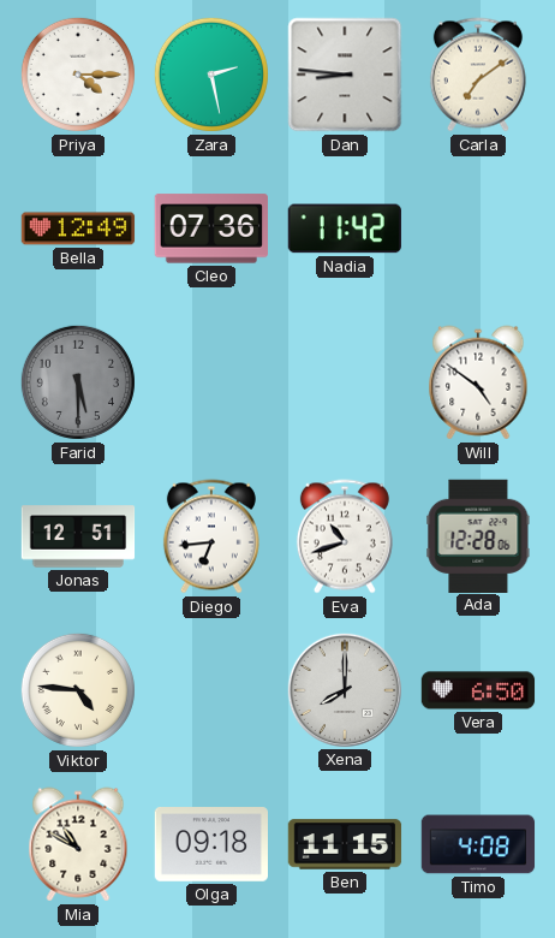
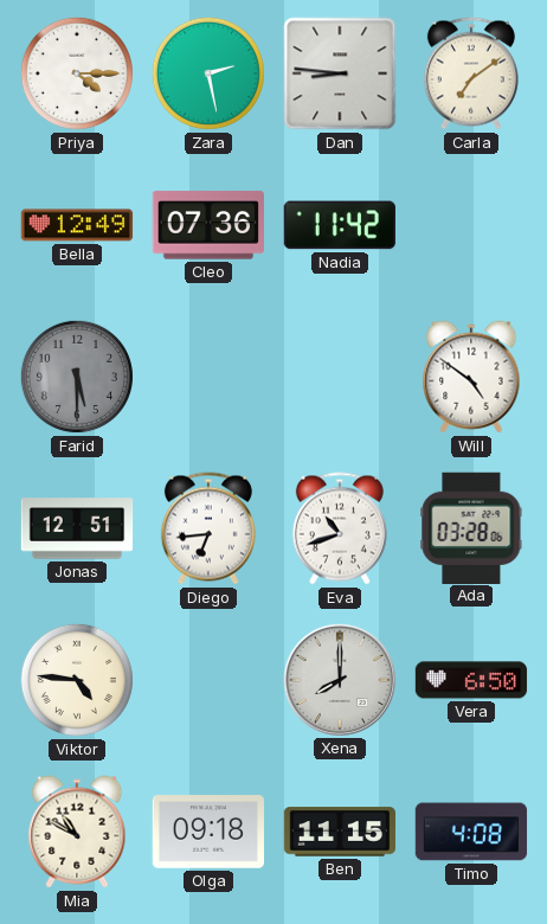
Ada: 12:28 -> 03:28
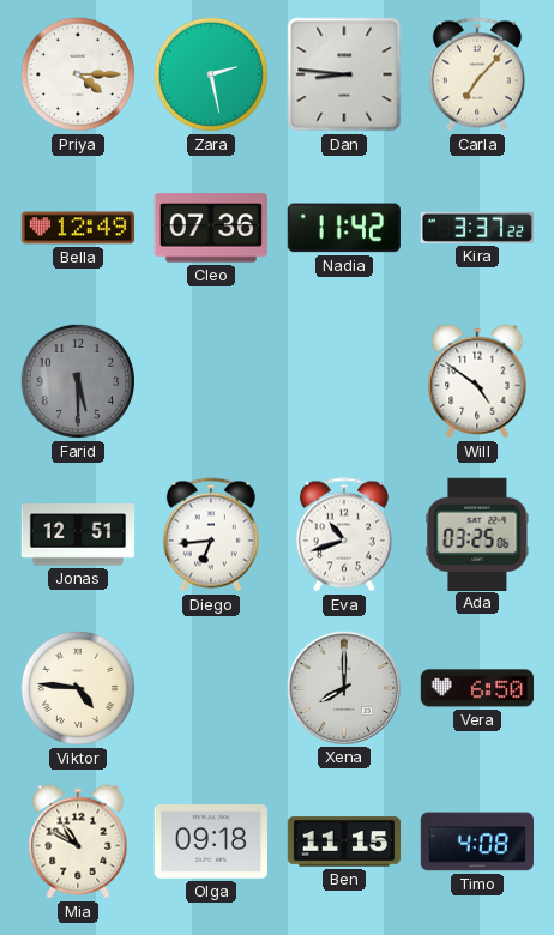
Carla: 7:09 -> 7:07
Kira: none -> 3:37
Ada: 03:28 -> 03:25
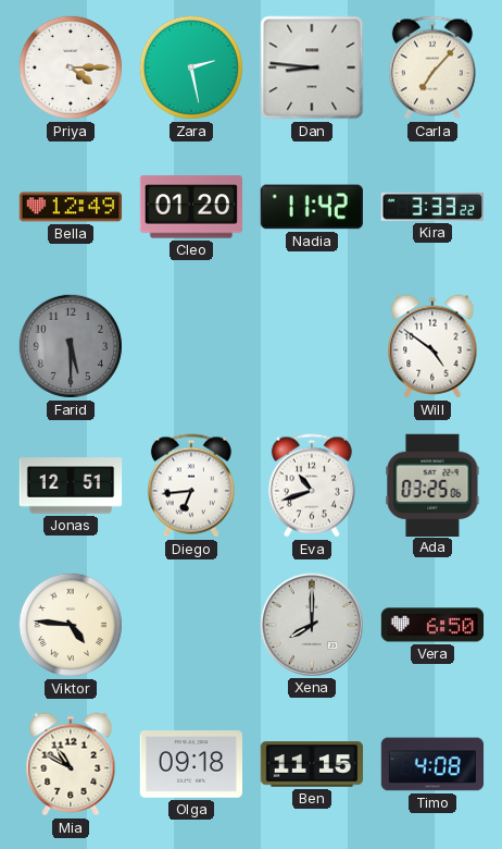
Cleo: 07:36 -> 01:20
Kira: 3:37 -> 3:33
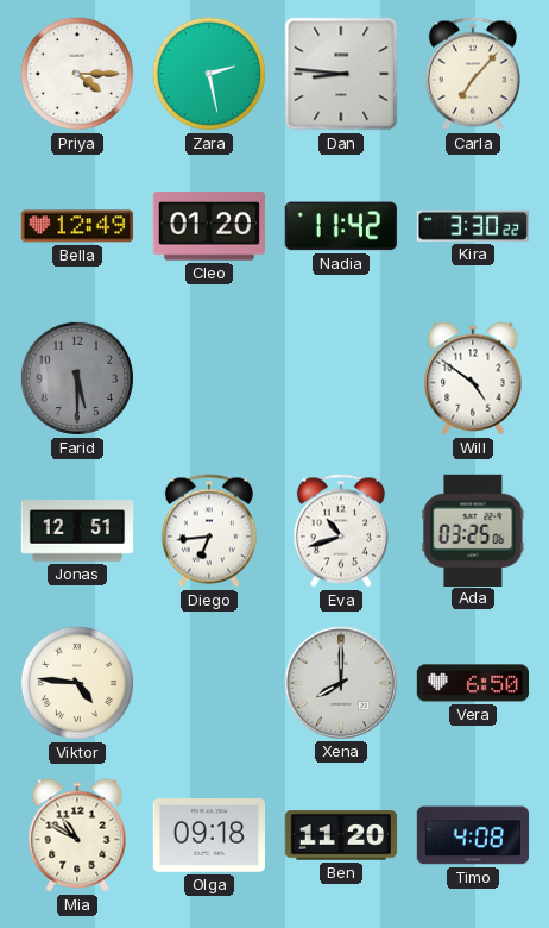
Kira: 3:33 -> 3:30
Ben: 11:15 -> 11:20
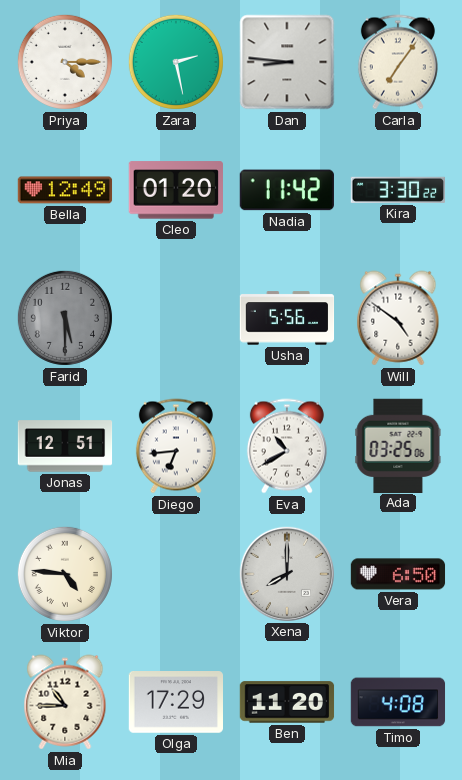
Carla: 7:07 -> 7:06
Usha: none -> 5:56
Eva: 10:42 -> 10:40
Mia: 10:50 -> 10:45
Olga: 09:18 -> 17:29
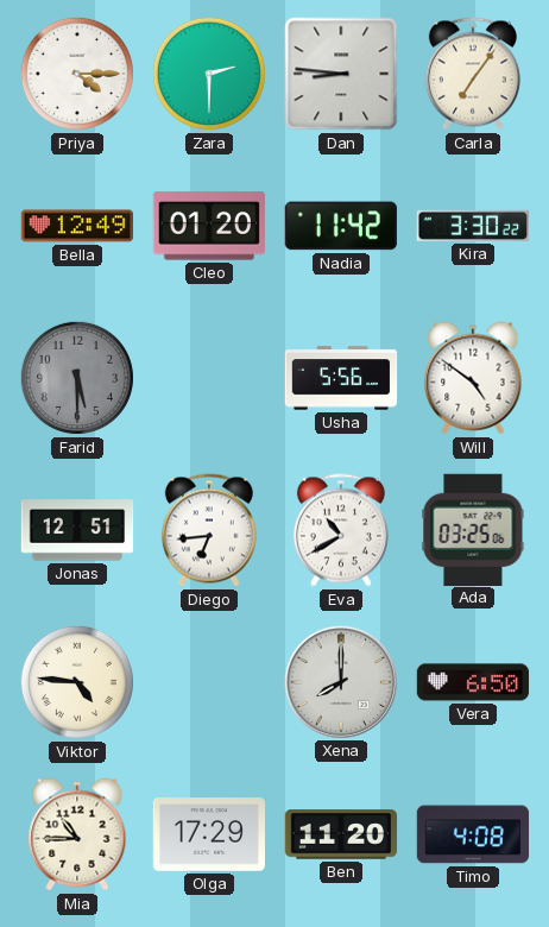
Zara: 2:28 -> 2:30
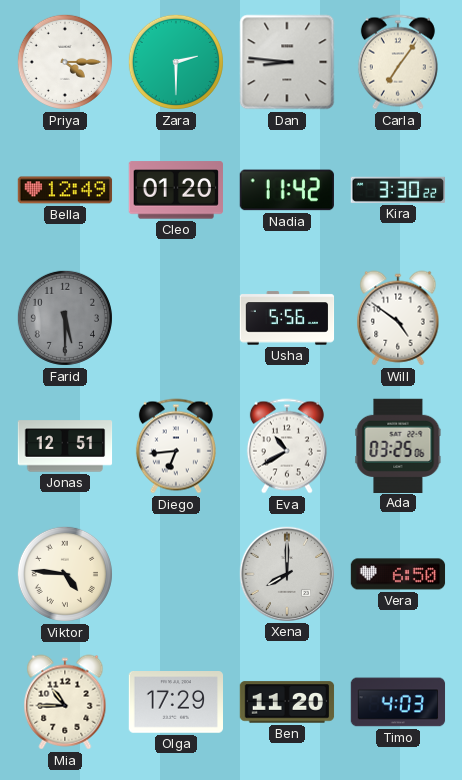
Timo: 4:08 -> 4:03
